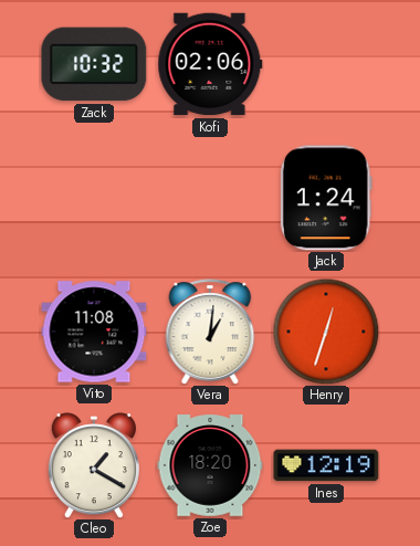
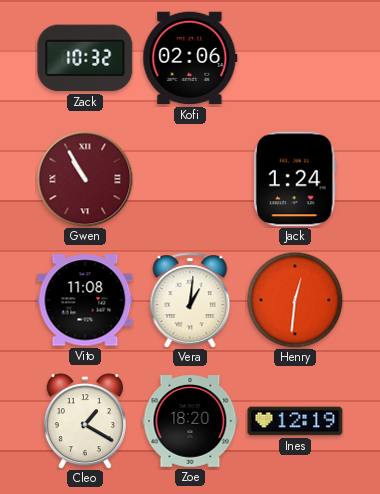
Gwen: none -> 10:55
Henry: 12:33 -> 12:31
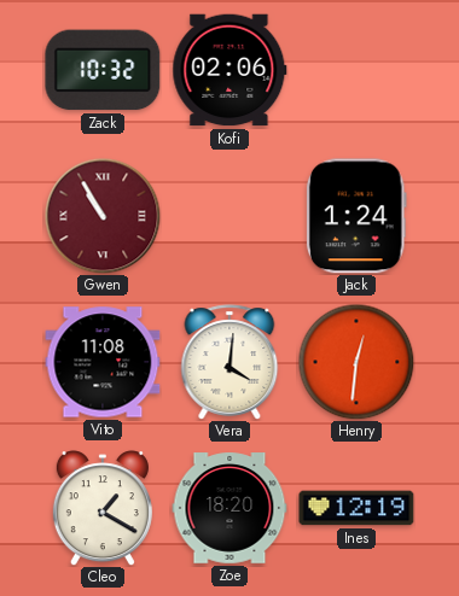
Vera: 1:01 -> 4:01
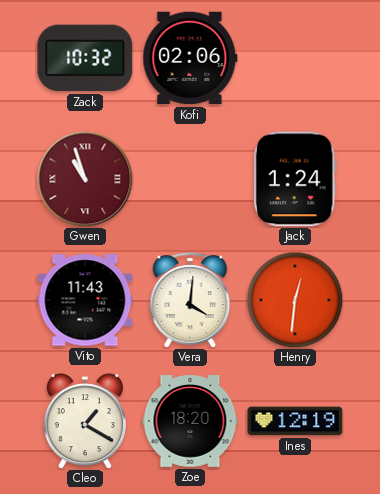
Gwen: 10:55 -> 10:57
Vito: 11:08 -> 11:43
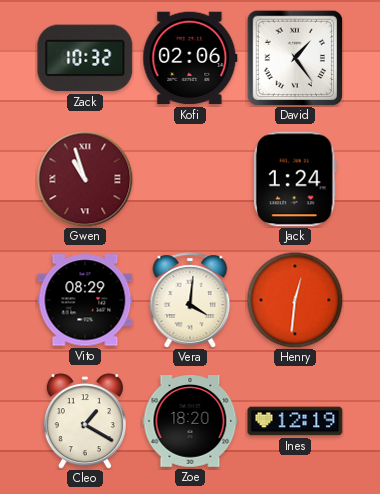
David: none -> 1:24
Vito: 11:43 -> 08:29
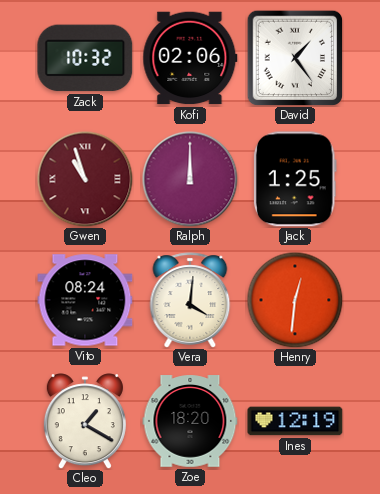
Ralph: none -> 12:00
Jack: 1:24 -> 1:25
Vito: 08:29 -> 08:24
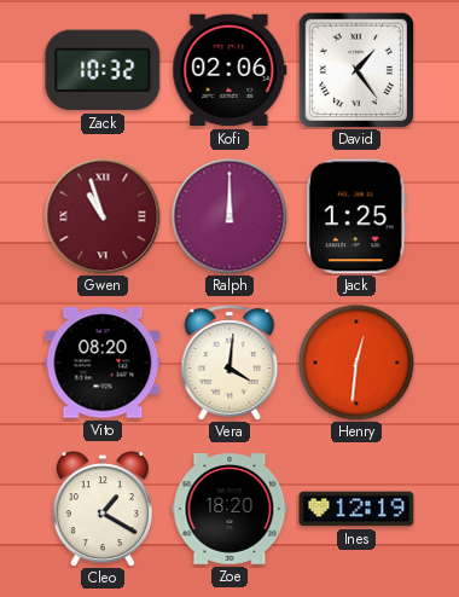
Vito: 08:24 -> 08:20
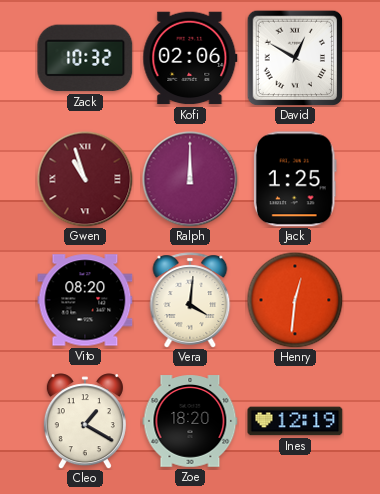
David: 1:24 -> 12:50
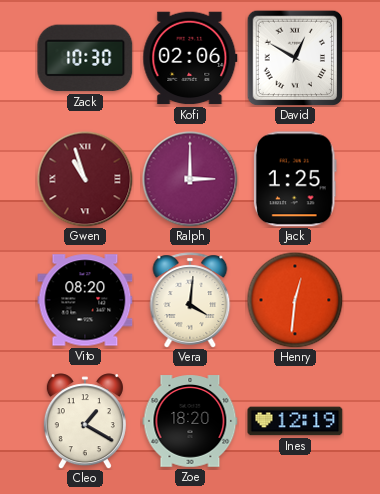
Zack: 10:32 -> 10:30
Ralph: 12:00 -> 3:00
